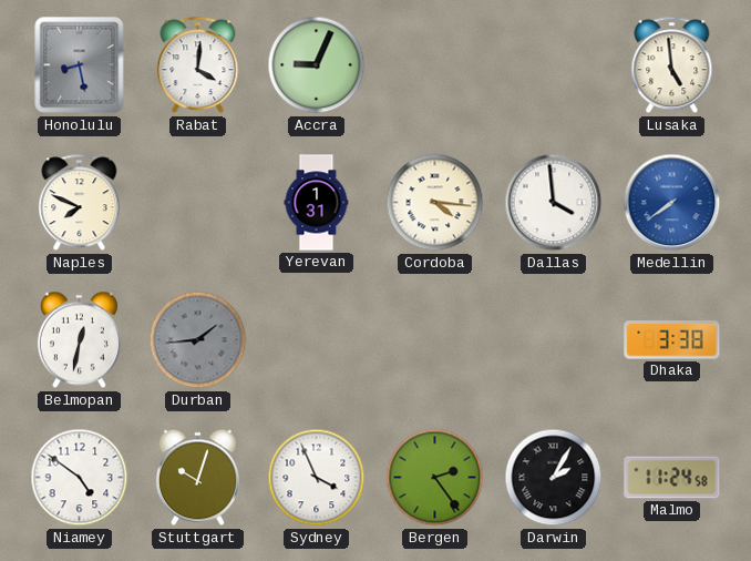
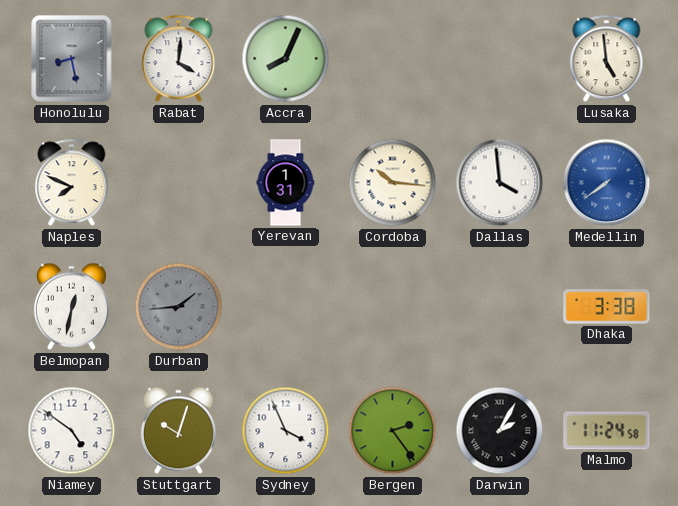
Accra: 9:04 -> 8:04
Cordoba: 4:16 -> 10:16
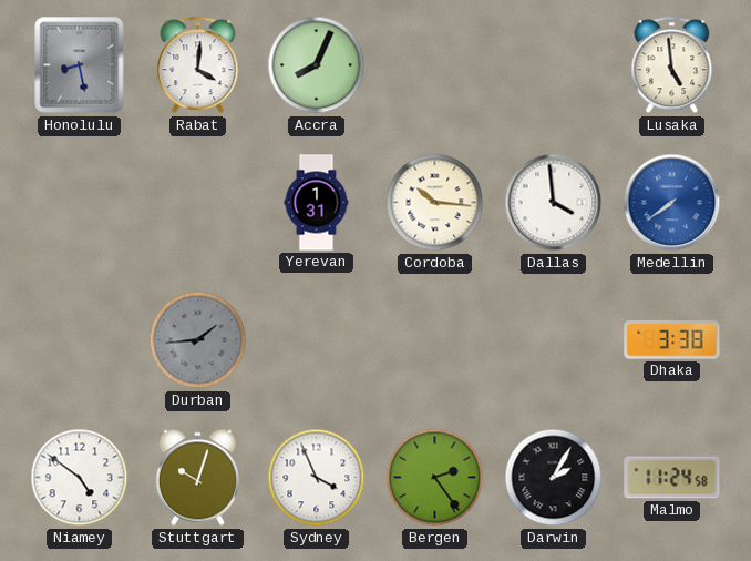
Naples: 7:49 -> none
Belmopan: 12:32 -> none
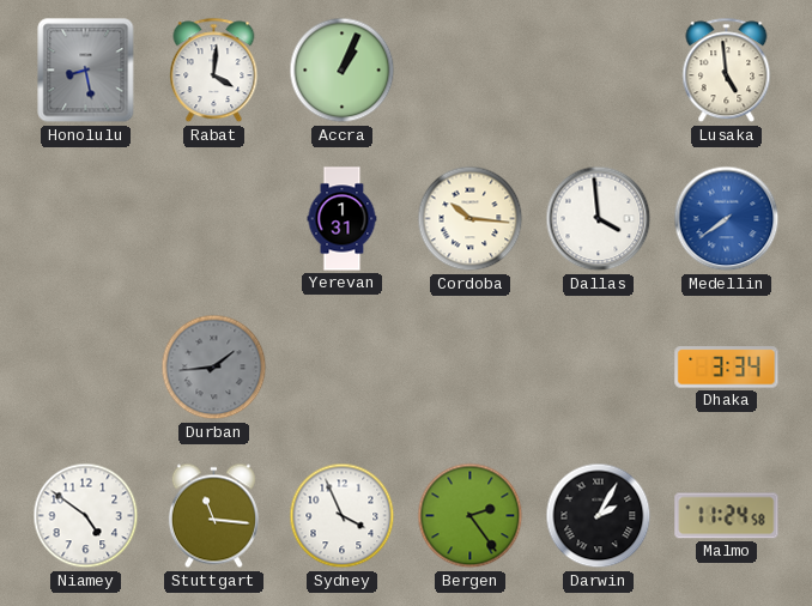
Accra: 8:04 -> 1:04
Dhaka: 3:38 -> 3:34
Stuttgart: 10:03 -> 11:16
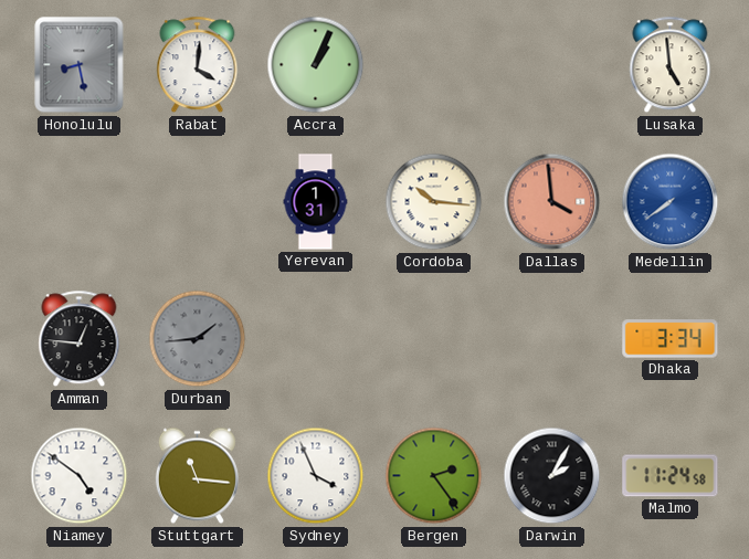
Dallas dial: white -> salmon
Amman: none -> 12:46
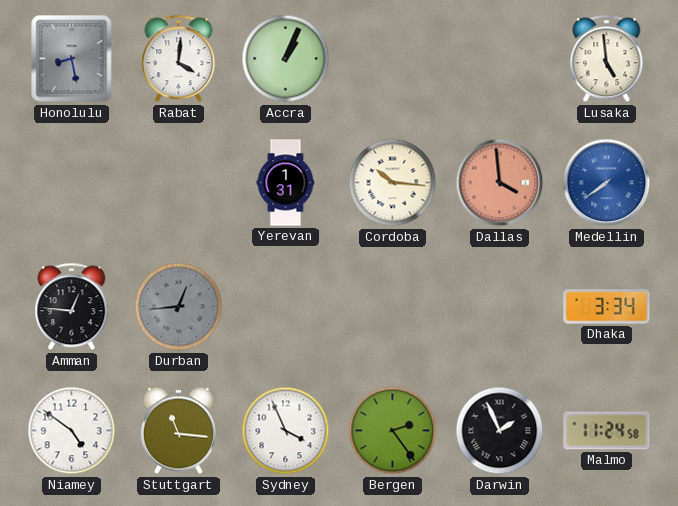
Durban: 1:44 -> 12:44
Darwin: 2:05 -> 1:56
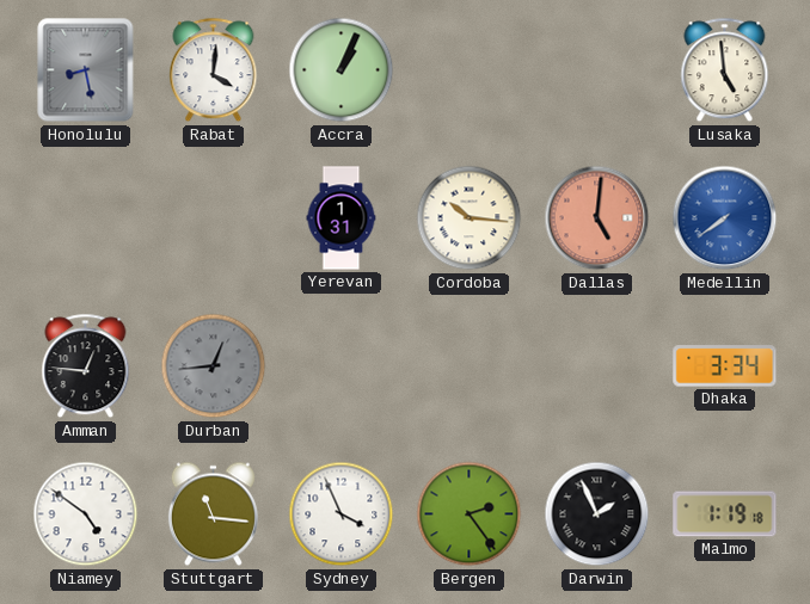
Dallas: 3:59 -> 5:01
Malmo: 11:24 -> 1:19
